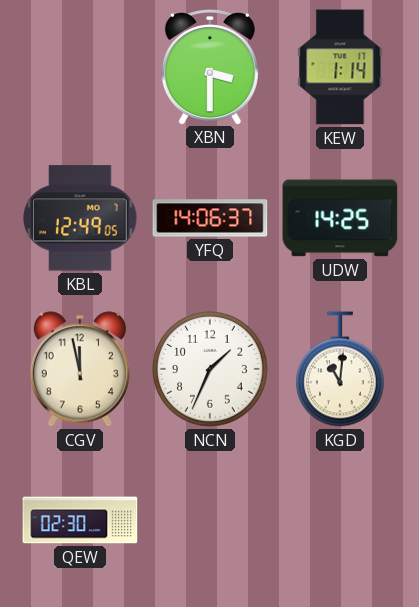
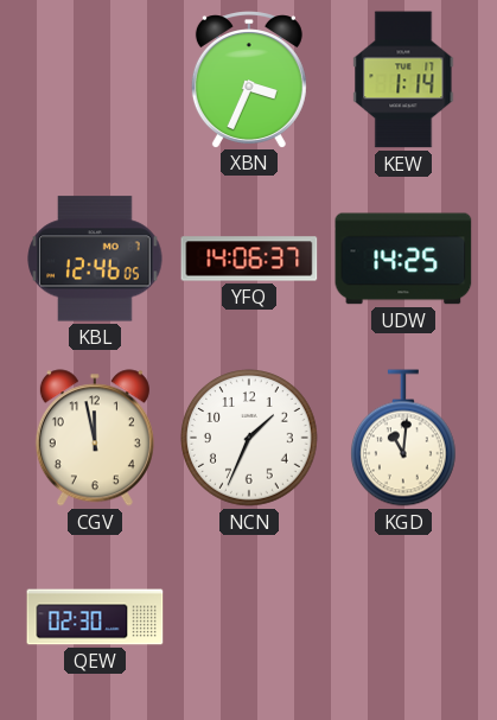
XBN: 3:30 -> 3:34
KBL: 12:49 -> 12:46
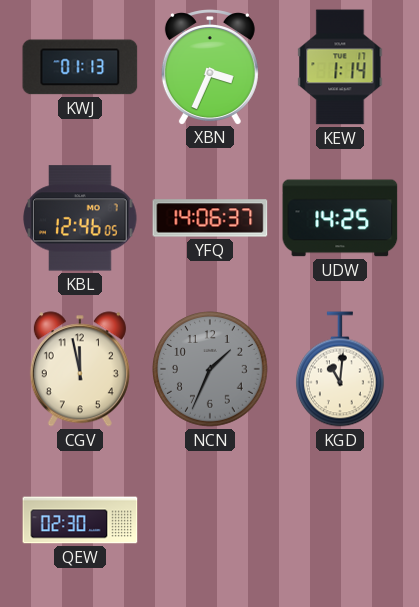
KWJ: none -> 01:13
NCN dial: white -> grey
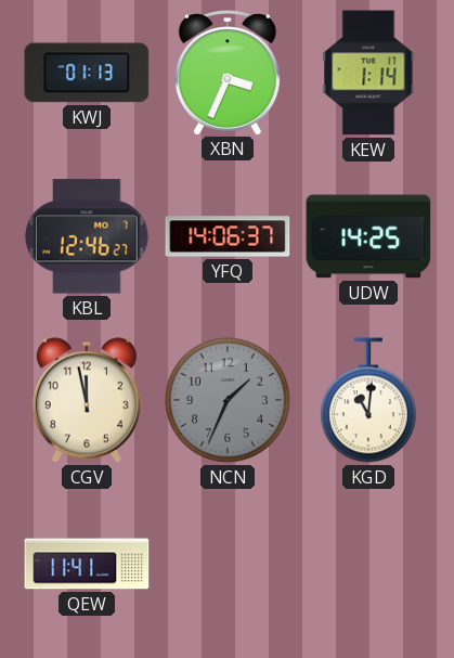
KBL: 12:46:05 -> 12:46:27
QEW: 02:30 -> 11:41
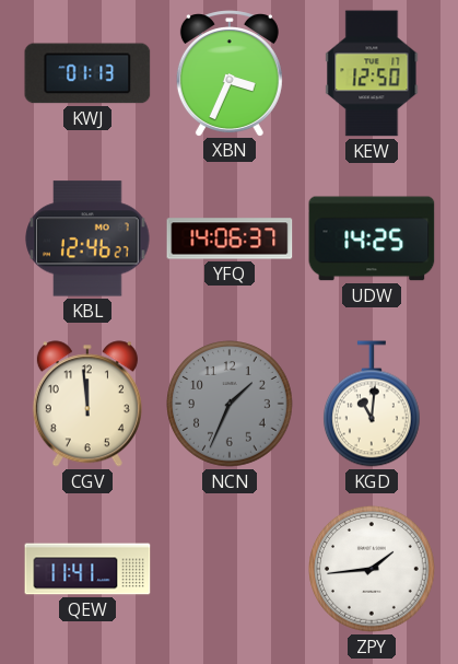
KEW: 1:14 -> 12:50
CGV: 11:58 -> 11:59
ZPY: none -> 1:44
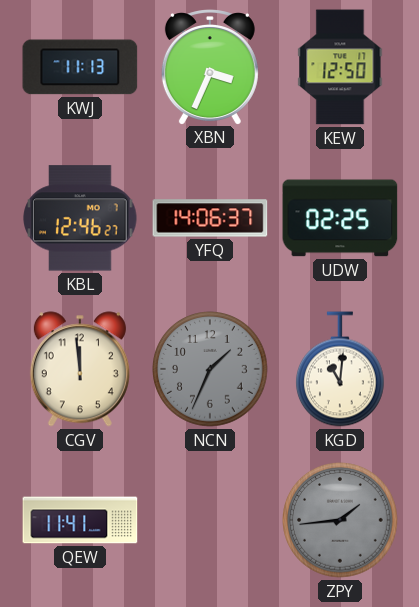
KWJ: 01:13 -> 11:13
UDW: 14:25 -> 02:25
ZPY dial: white -> grey
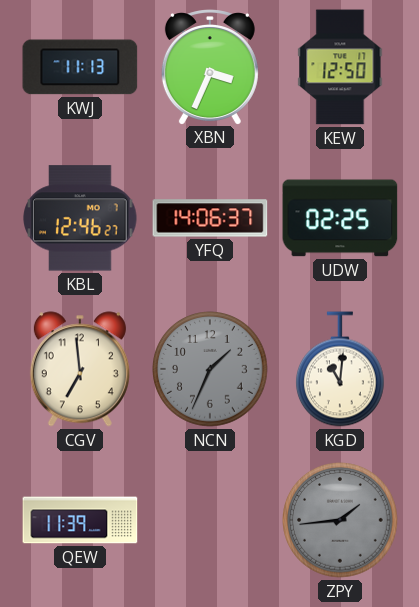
CGV: 11:59 -> 6:59
QEW: 11:41 -> 11:39
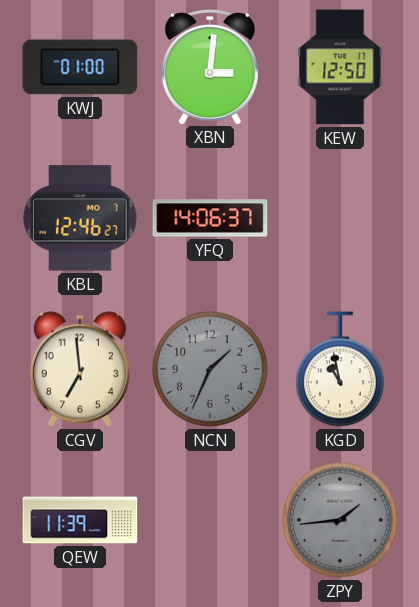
KWJ: 11:13 -> 01:00
XBN: 3:34 -> 3:01
UDW: 02:25 -> none
KGD: 11:01 -> 10:58
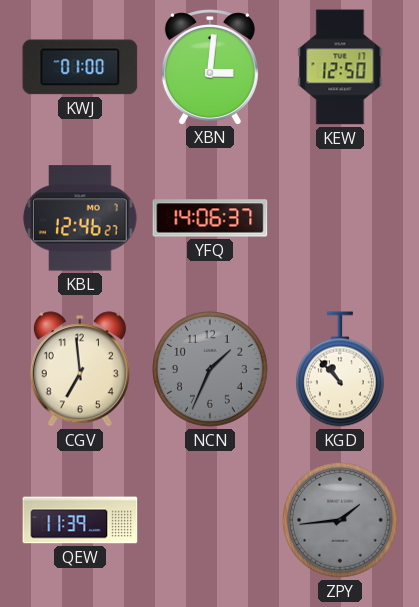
KGD: 10:58 -> 10:53
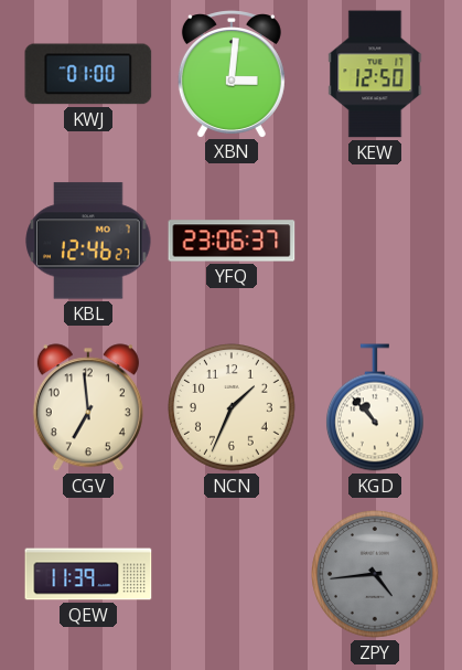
YFQ: 14:06 -> 23:06
NCN dial: grey -> cream
ZPY: 1:44 -> 4:44
